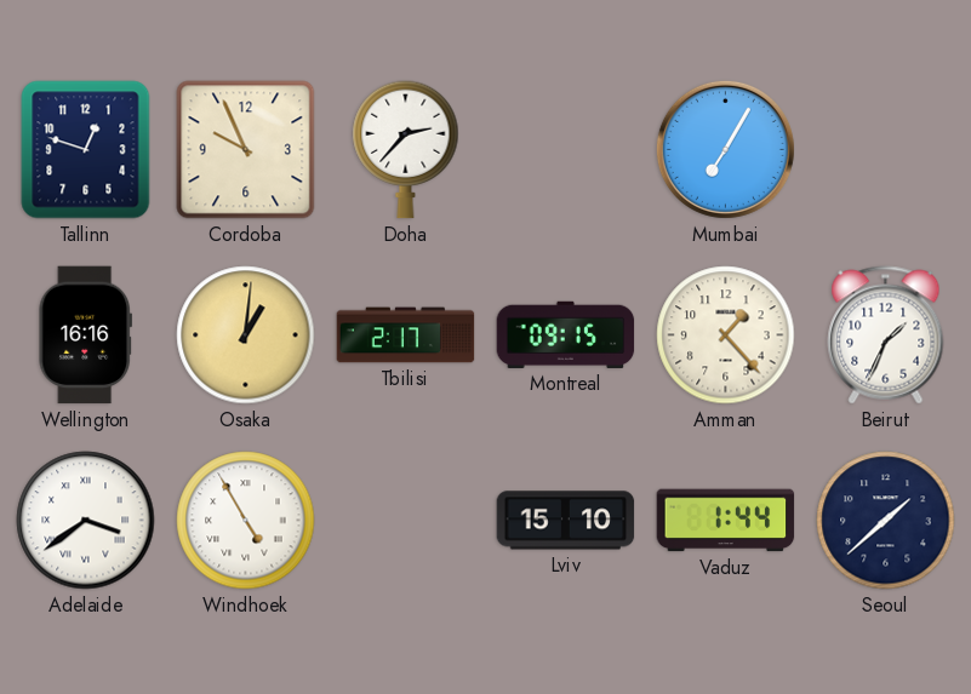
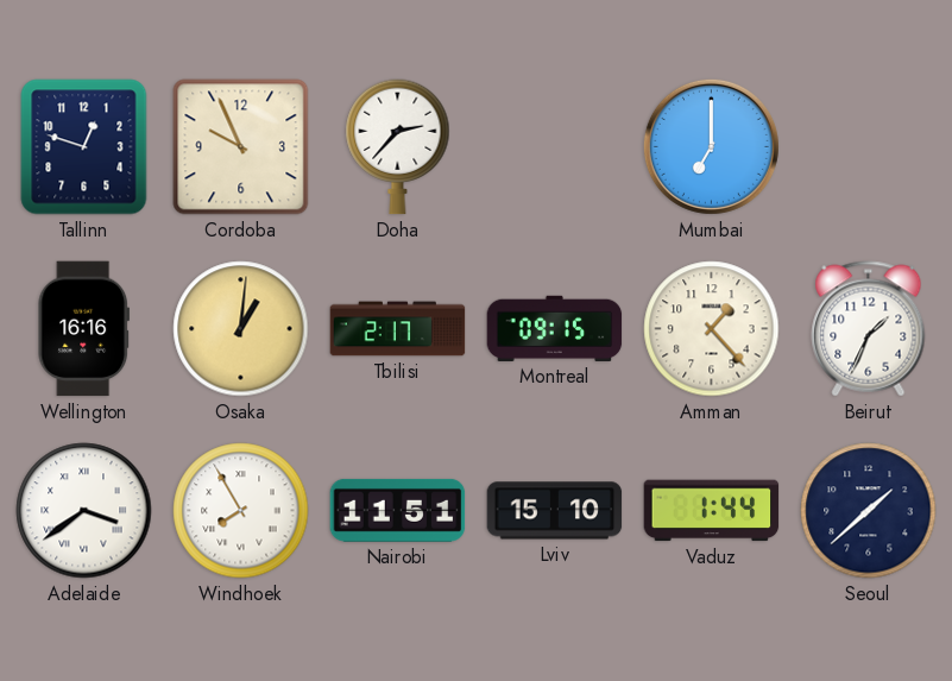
Mumbai: 7:05 -> 7:00
Windhoek: 4:55 -> 7:55
Nairobi: none -> 11:51
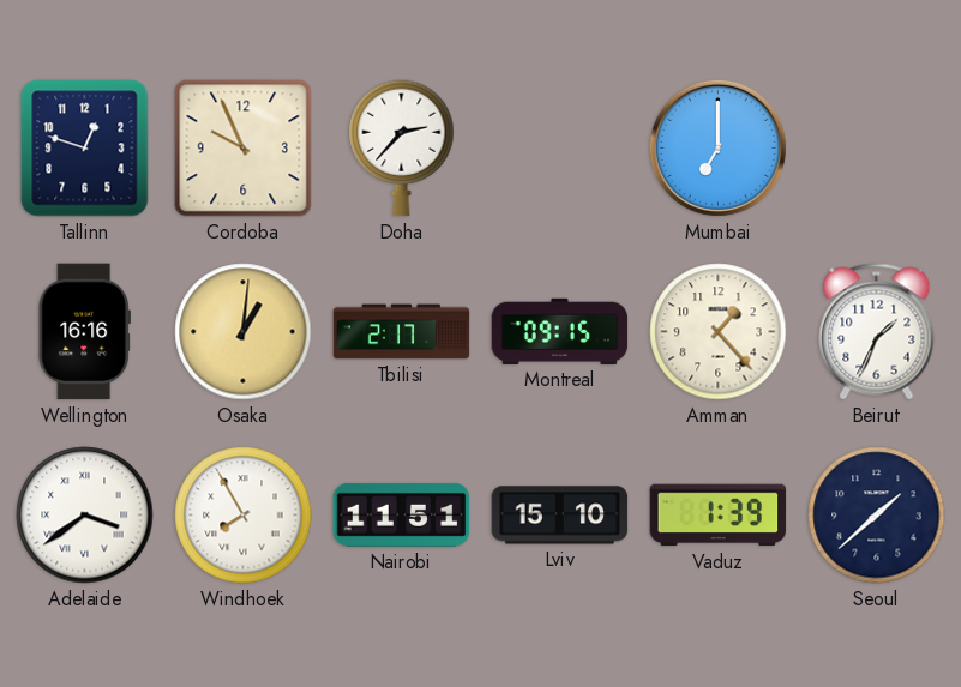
Vaduz: 1:44 -> 1:39
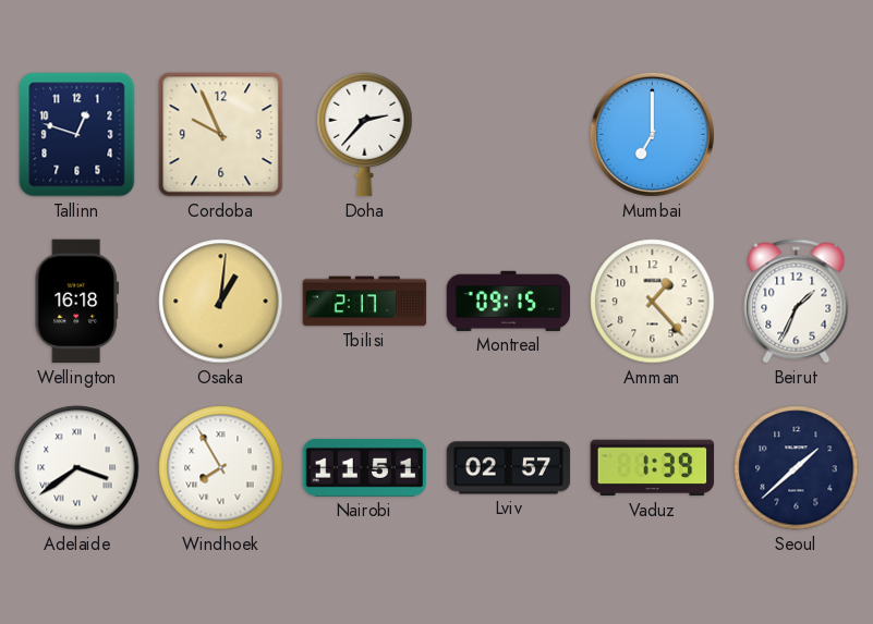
Wellington: 16:16 -> 16:18
Lviv: 15:10 -> 02:57
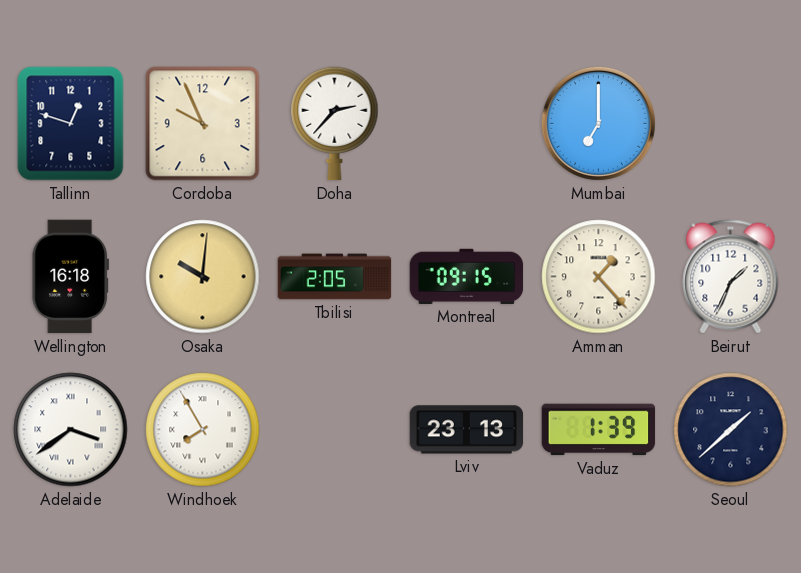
Osaka: 1:01 -> 10:01
Tbilisi: 2:17 -> 2:05
Nairobi: 11:51 -> none
Lviv: 02:57 -> 23:13
